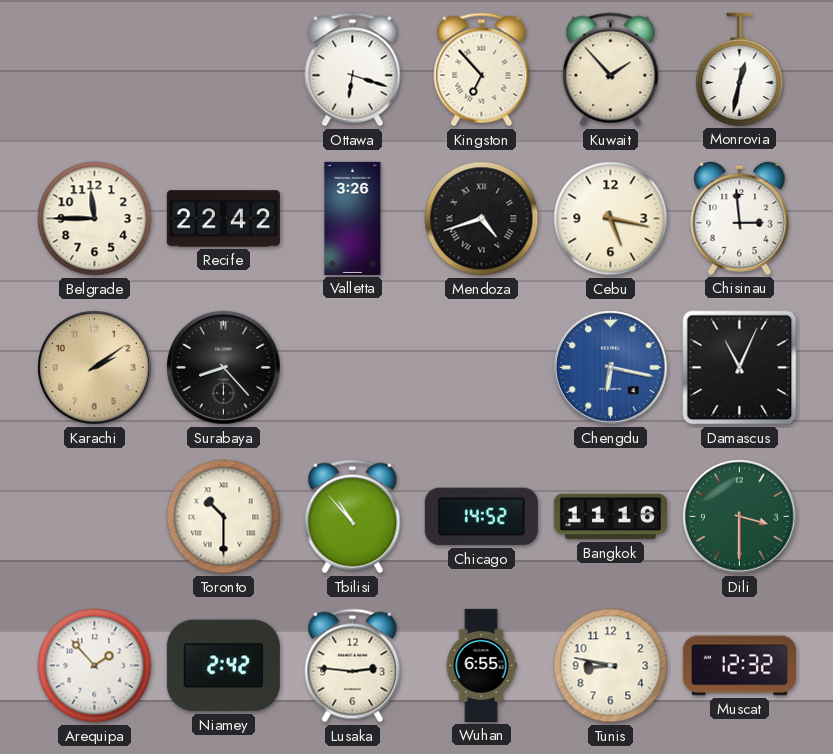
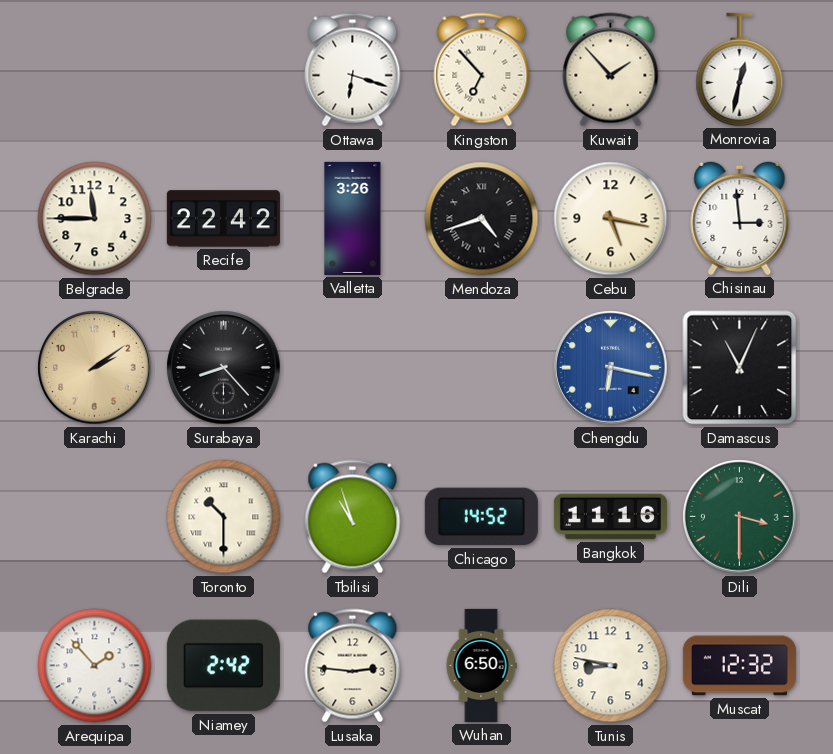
Tbilisi: 10:53 -> 10:57
Wuhan: 6:55 -> 6:50
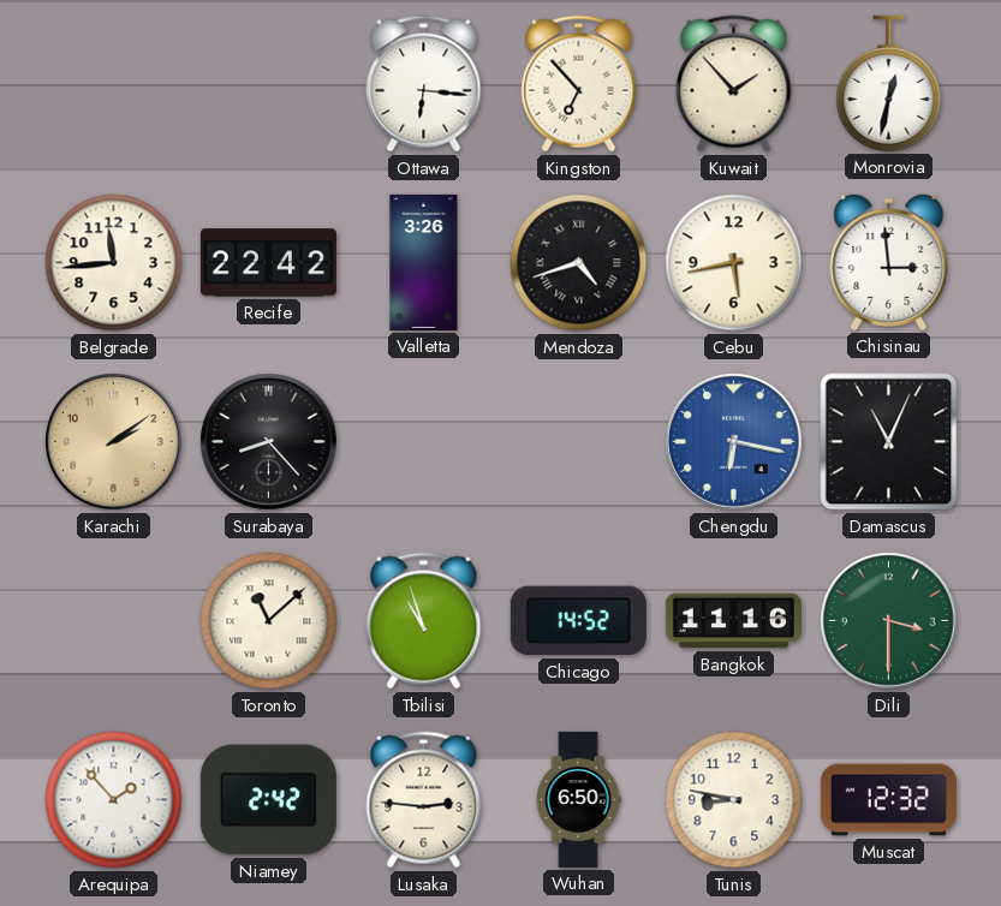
Ottawa: 6:18 -> 6:16
Belgrade: 11:45 -> 11:44
Cebu: 5:17 -> 5:43
Toronto: 10:30 -> 11:08
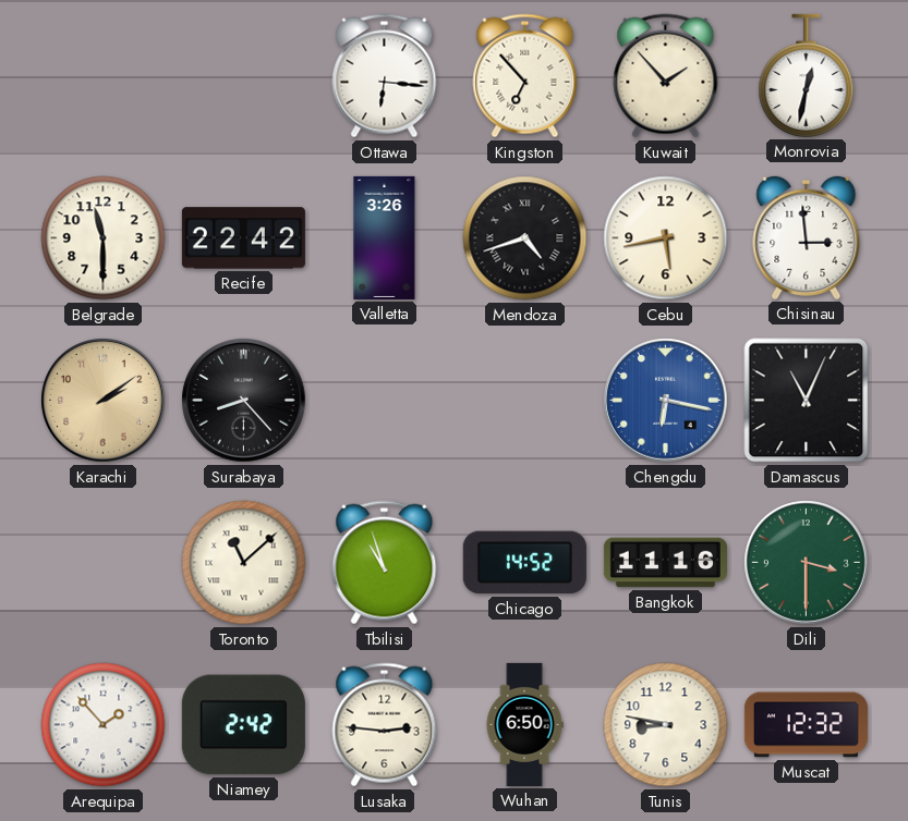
Belgrade: 11:44 -> 11:30
